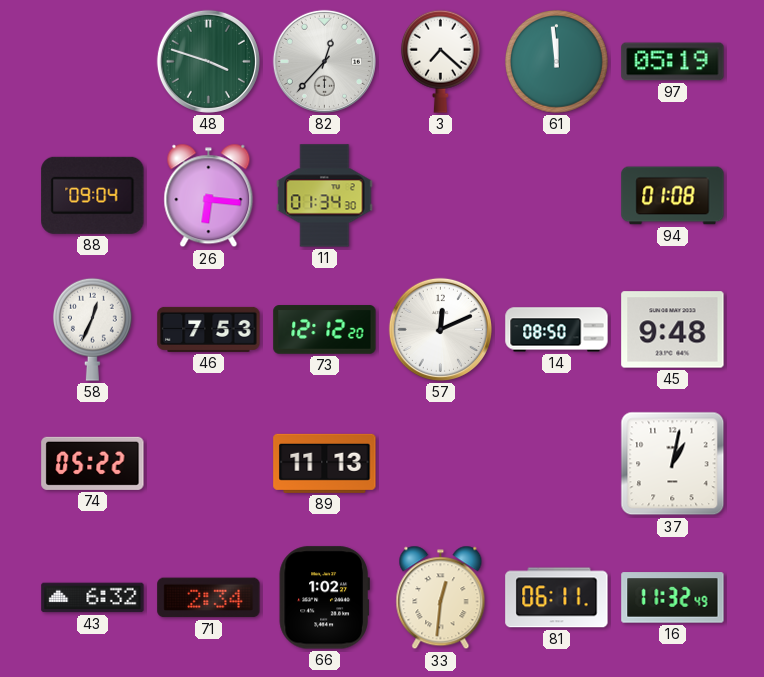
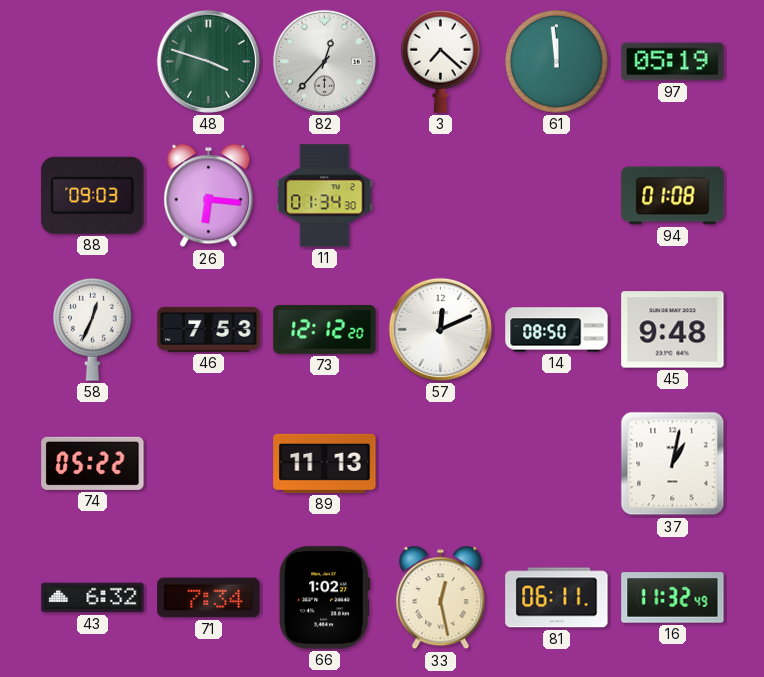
88: 09:04 -> 09:03
71: 2:34 -> 7:34
33: 12:31 -> 12:28
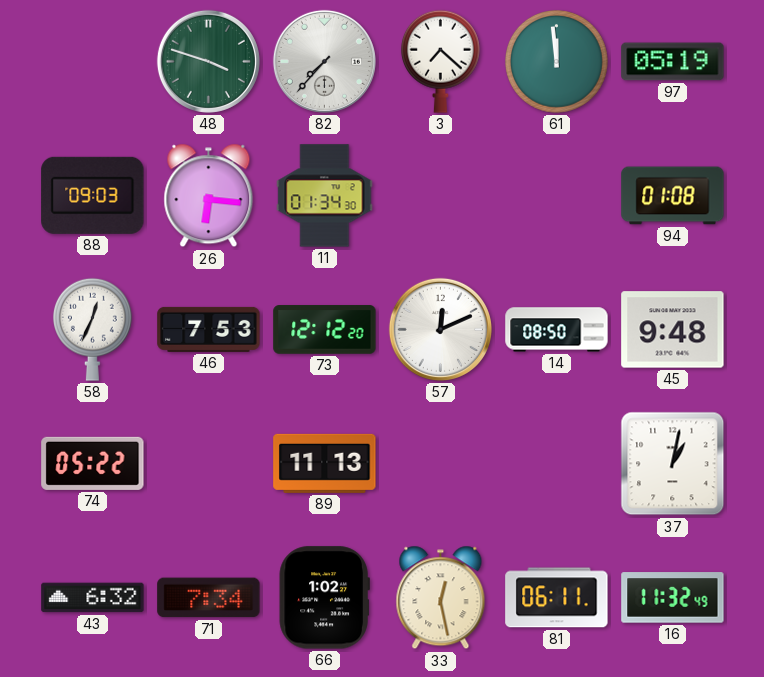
82: 12:37 -> 7:37
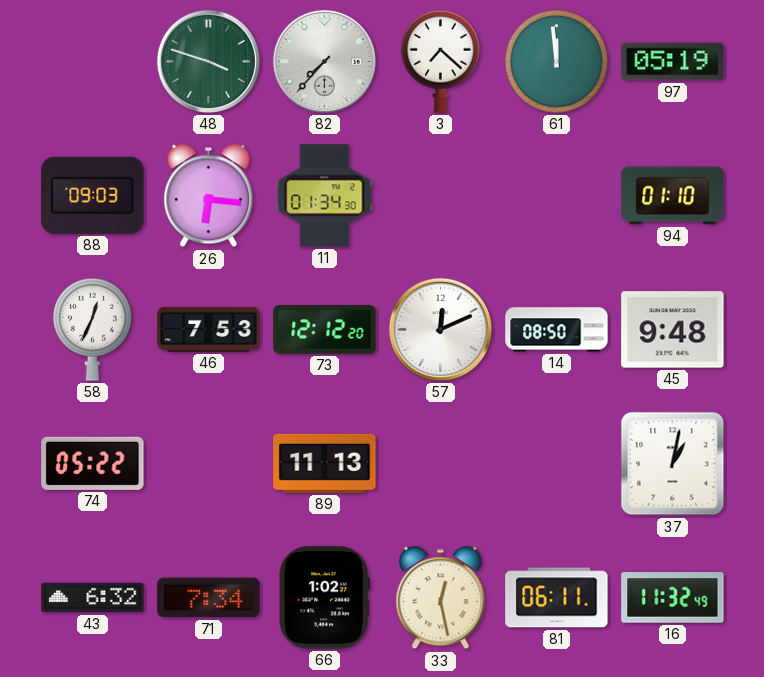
94: 01:08 -> 01:10
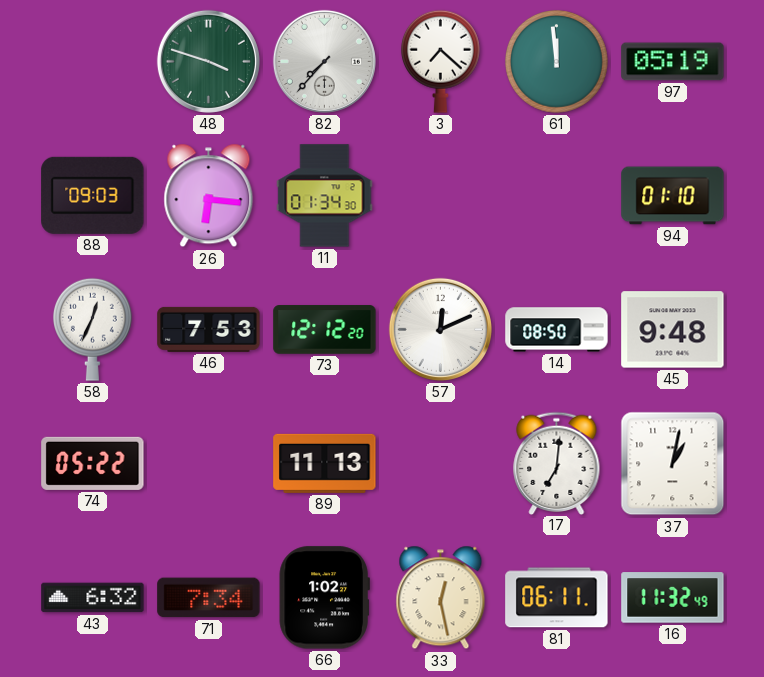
17: none -> 7:01
